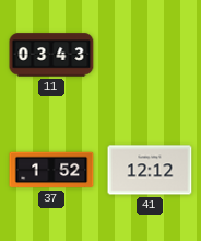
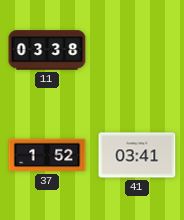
11: 03:43 -> 03:38
41: 12:12 -> 03:41
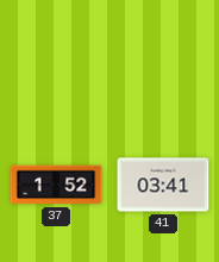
11: 03:38 -> none
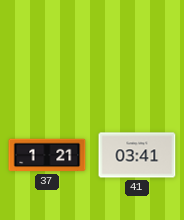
37: 1:52 -> 1:21
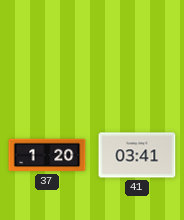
37: 1:21 -> 1:20
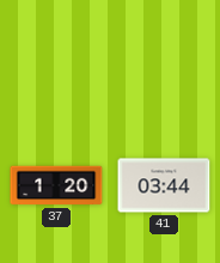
41: 03:41 -> 03:44
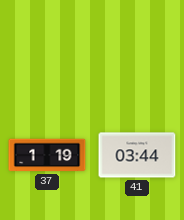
37: 1:20 -> 1:19
